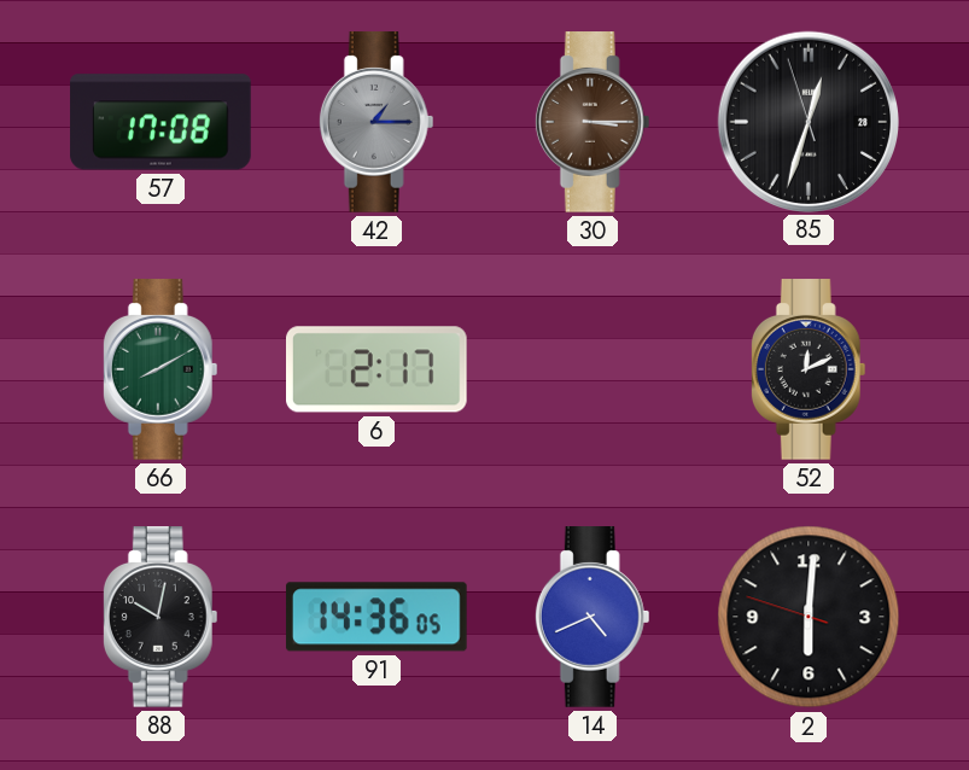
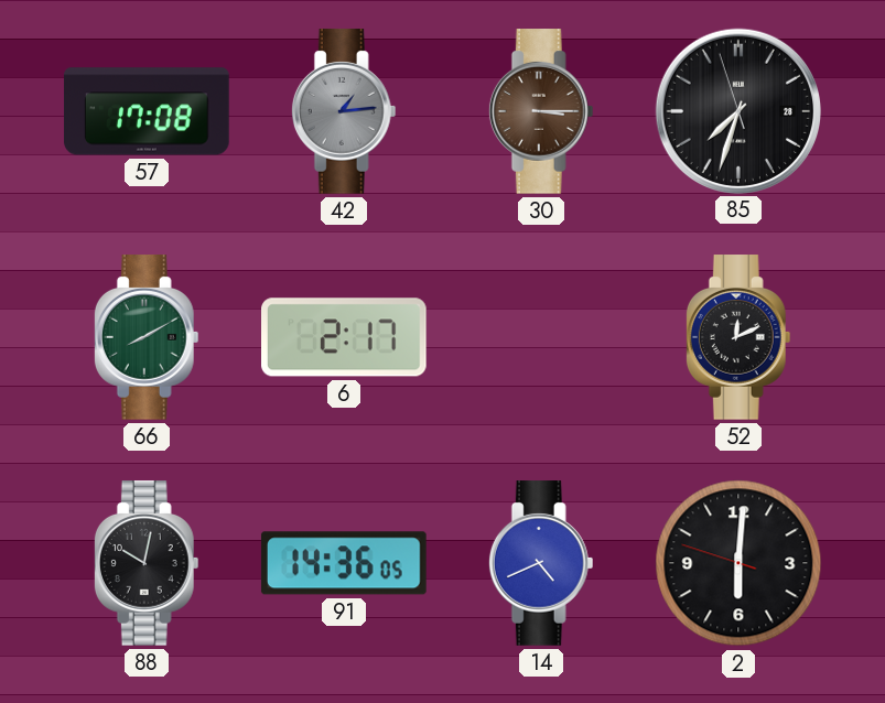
42: 1:15 -> 1:14
85: 12:32 -> 7:32
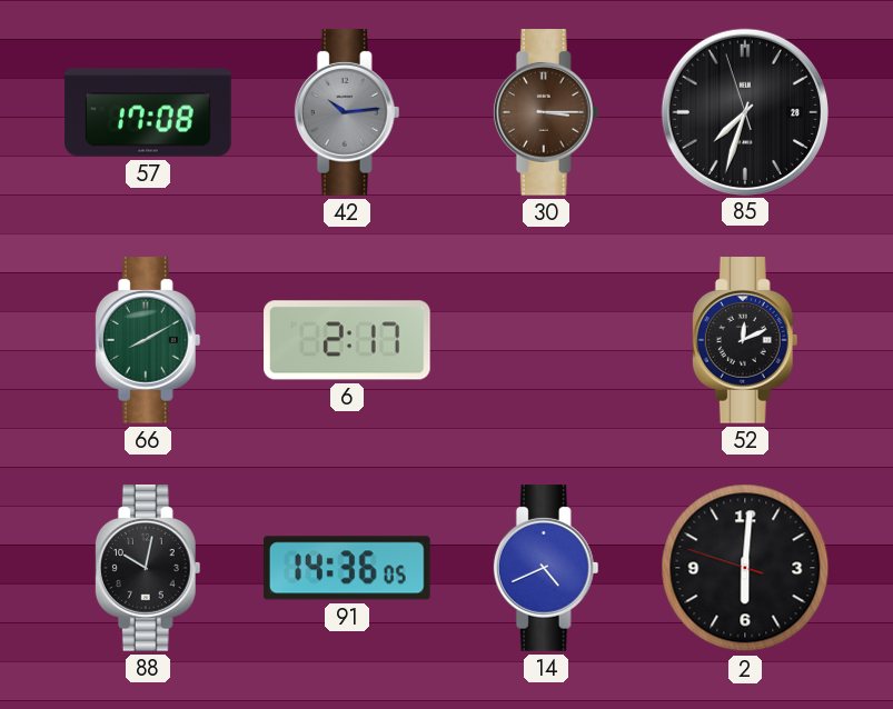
42: 1:14 -> 10:14
